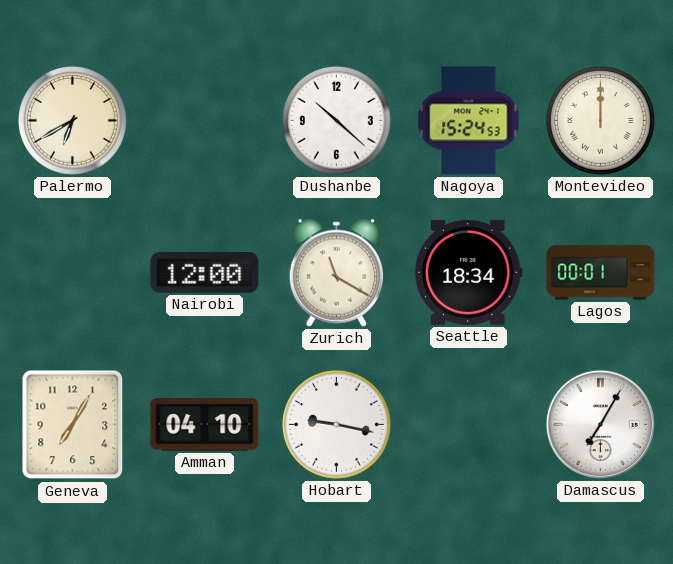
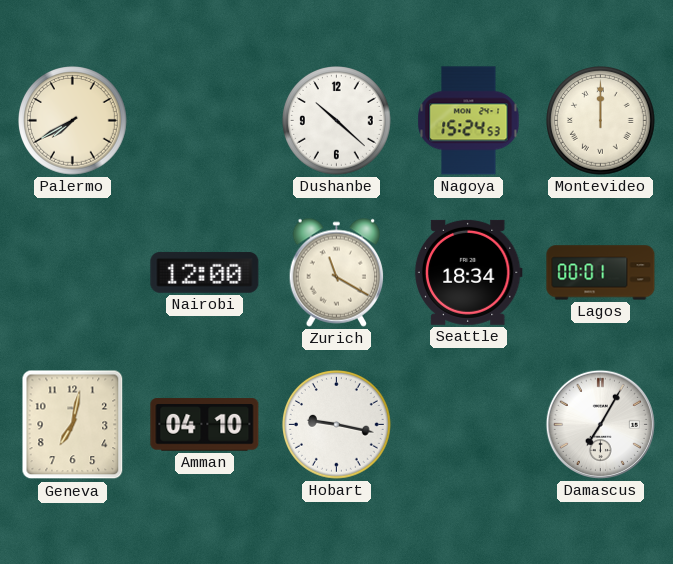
Palermo: 6:40 -> 7:40
Geneva: 7:05 -> 7:02
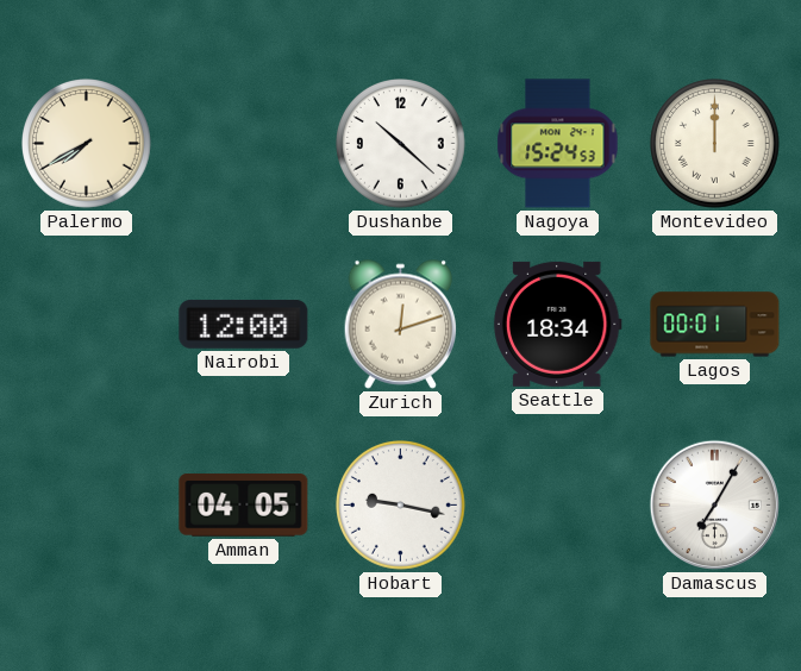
Zurich: 11:20 -> 12:12
Geneva: 7:02 -> none
Amman: 04:10 -> 04:05
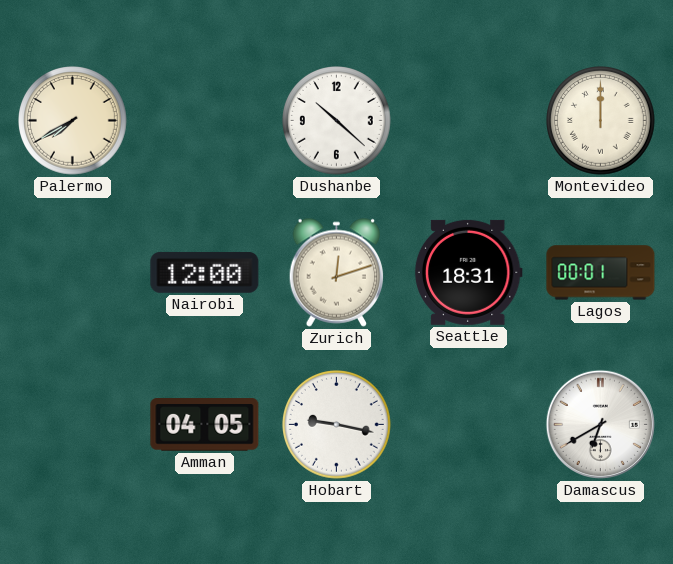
Nagoya: 15:24 -> none
Seattle: 18:34 -> 18:31
Damascus: 7:05 -> 6:40
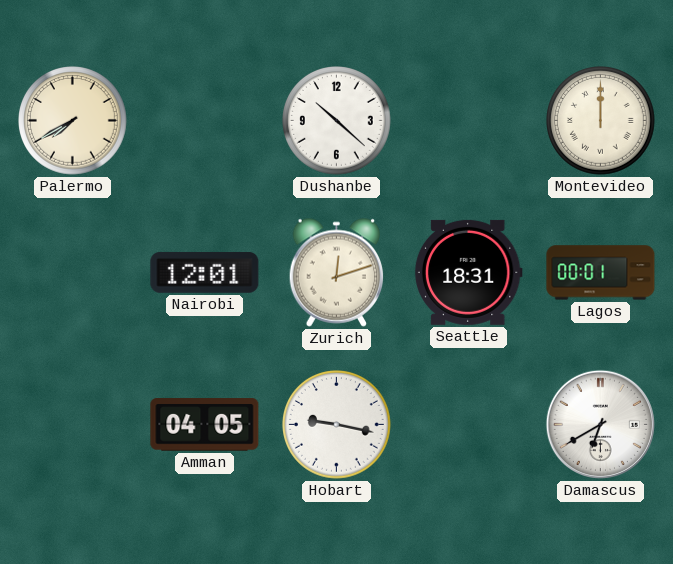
Nairobi: 12:00 -> 12:01
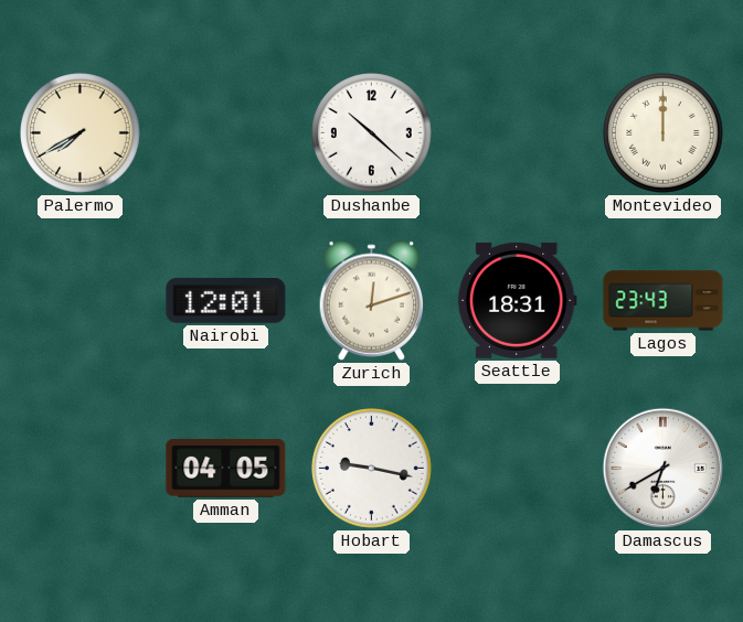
Lagos: 00:01 -> 23:43
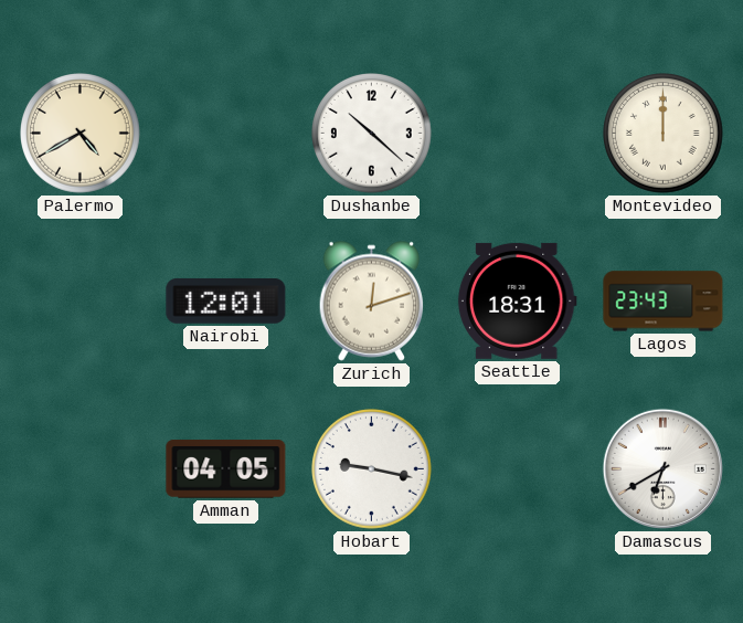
Palermo: 7:40 -> 4:40
